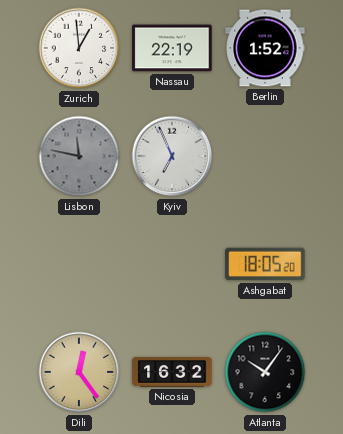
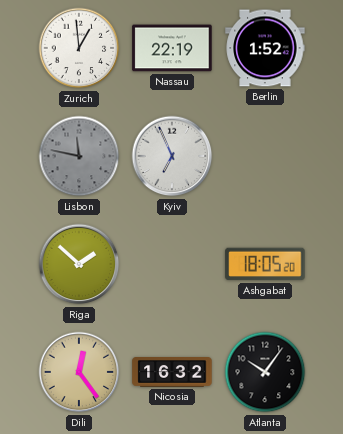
Riga: none -> 1:52
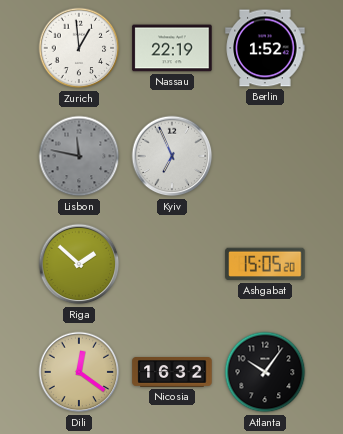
Ashgabat: 18:05 -> 15:05
Dili: 12:24 -> 12:21
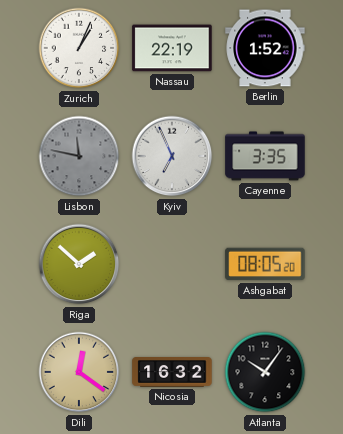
Zurich: 12:59 -> 1:04
Cayenne: none -> 3:35
Ashgabat: 15:05 -> 08:05
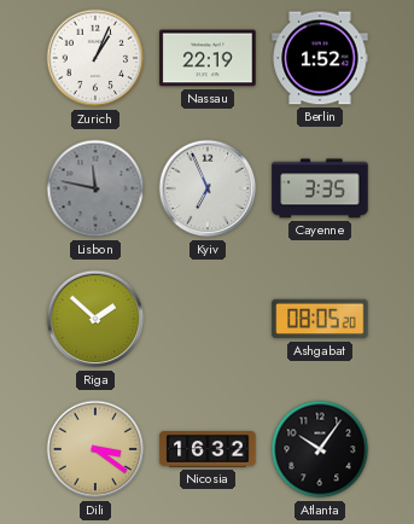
Dili: 12:21 -> 3:21
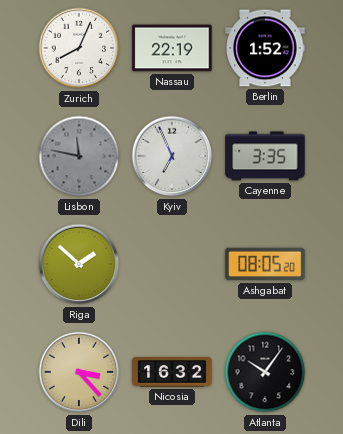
Zurich: 1:04 -> 8:04
Dili: 3:21 -> 3:23
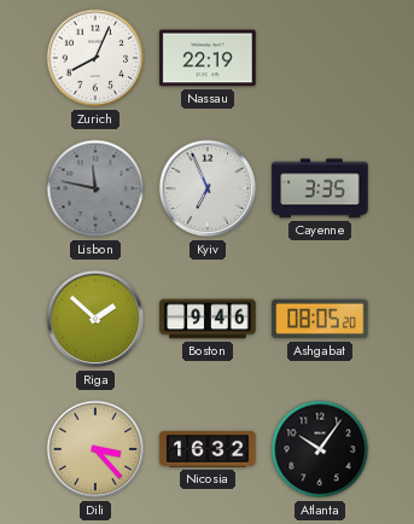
Berlin: 1:52 -> none
Boston: none -> 9:46
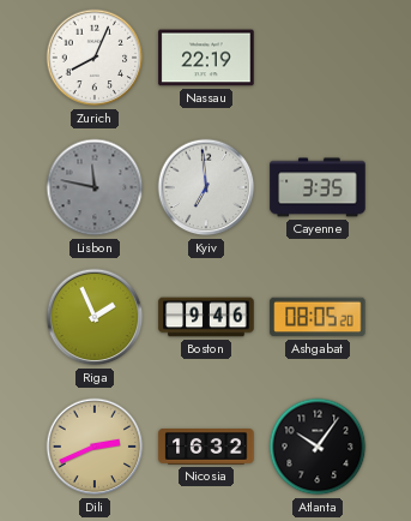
Kyiv: 6:56 -> 6:59
Riga: 1:52 -> 1:56
Dili: 3:23 -> 2:41
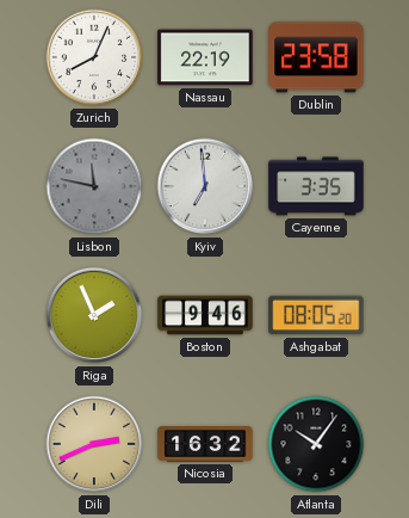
Dublin: none -> 23:58
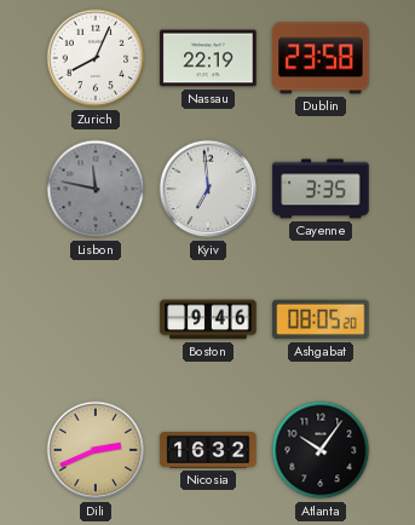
Riga: 1:56 -> none
